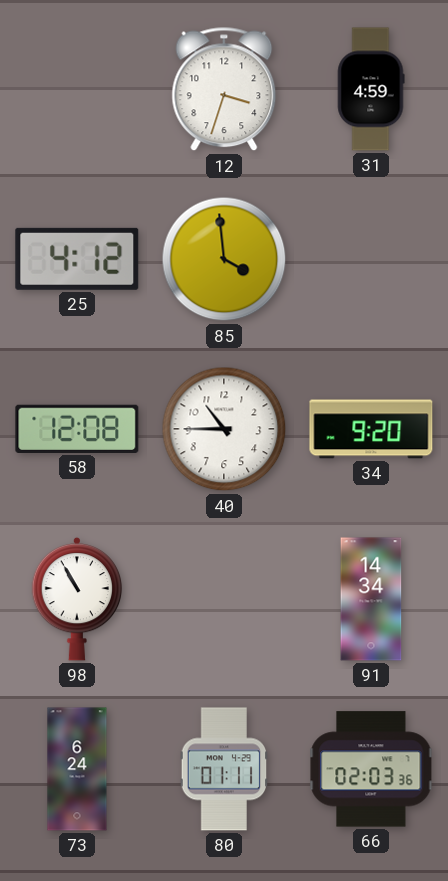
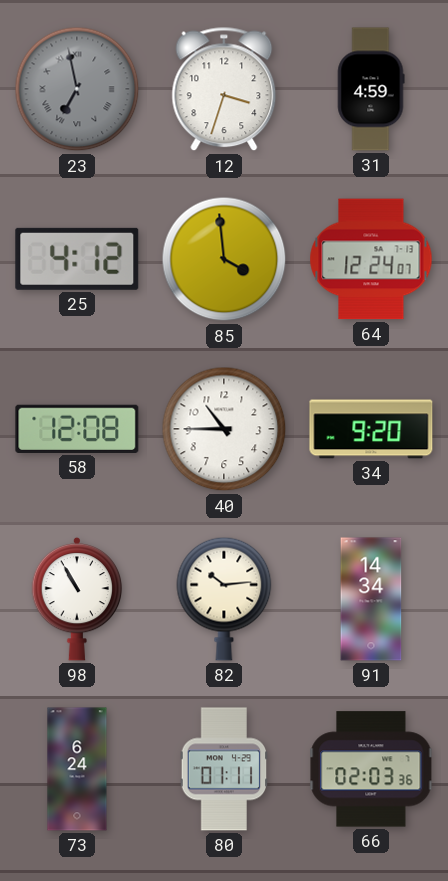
23: none -> 6:58
64: none -> 12:24
82: none -> 10:14
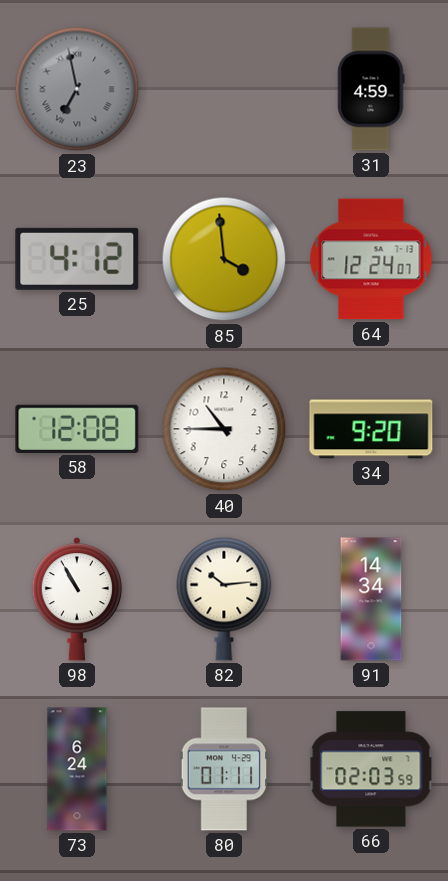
12: 3:33 -> none
66: 02:03:36 -> 02:03:59
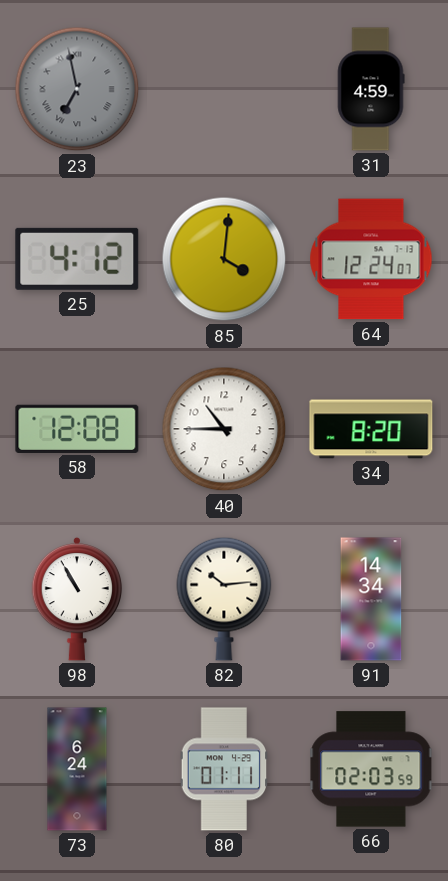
85: 3:59 -> 4:01
34: 9:20 -> 8:20
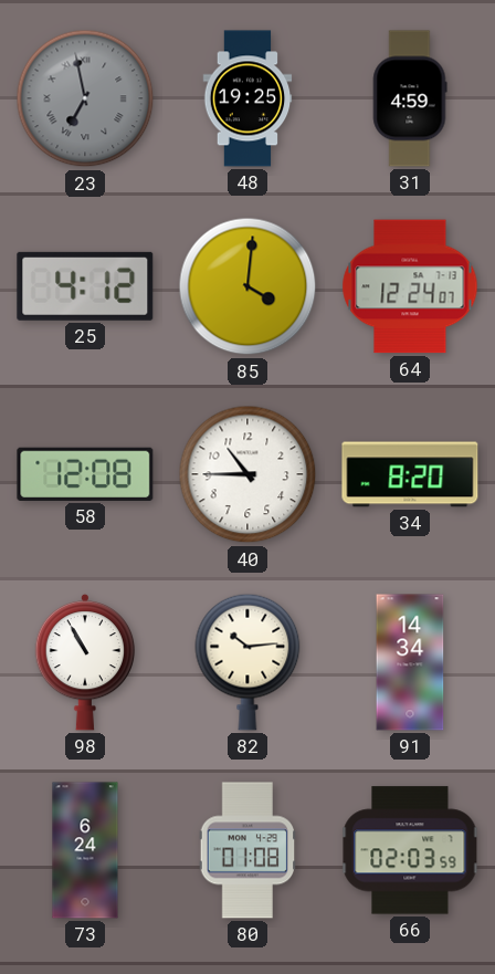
48: none -> 19:25
80: 01:11 -> 01:08
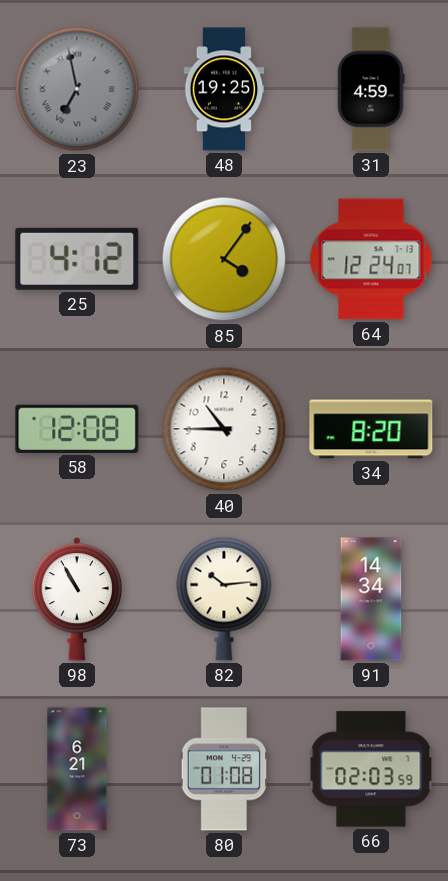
85: 4:01 -> 4:06
73: 6:24 -> 6:21
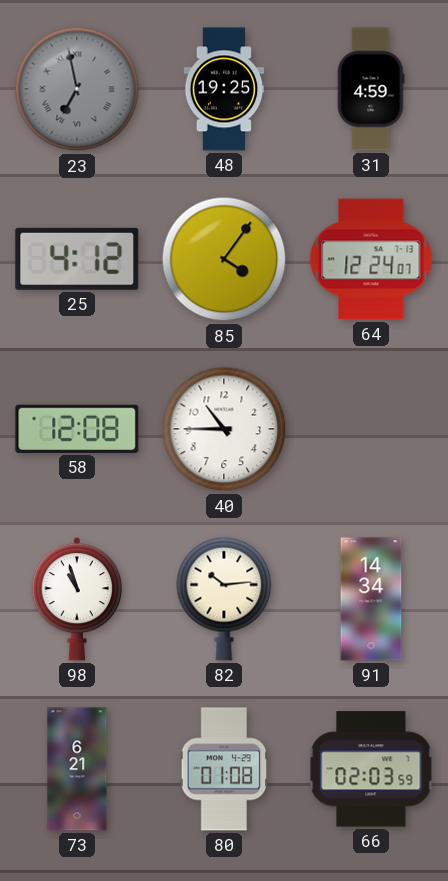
34: 8:20 -> none
98: 10:55 -> 10:57
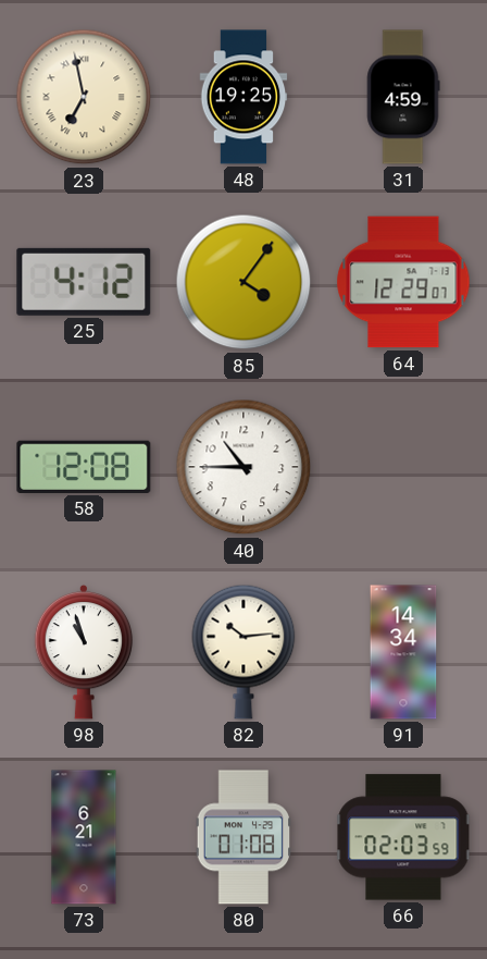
23 dial: grey -> cream
64: 12:24 -> 12:29
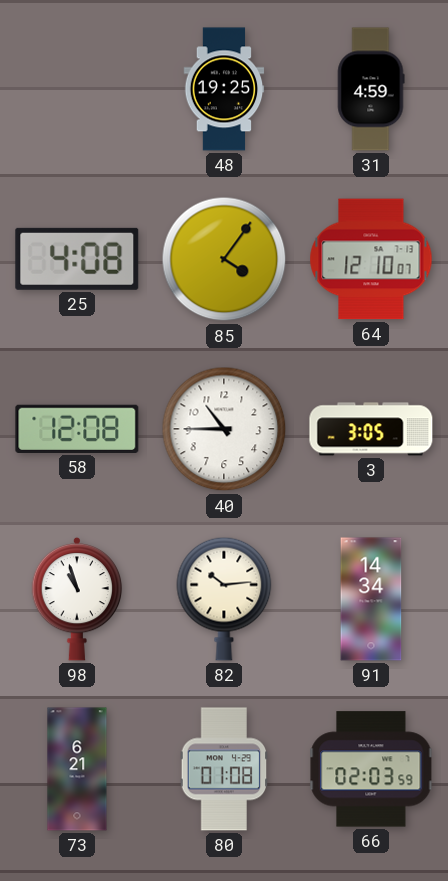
23: 6:58 -> none
25: 4:12 -> 4:08
64: 12:29 -> 12:10
3: none -> 3:05
